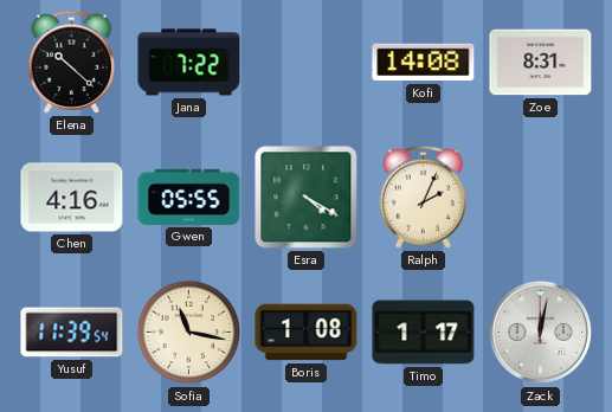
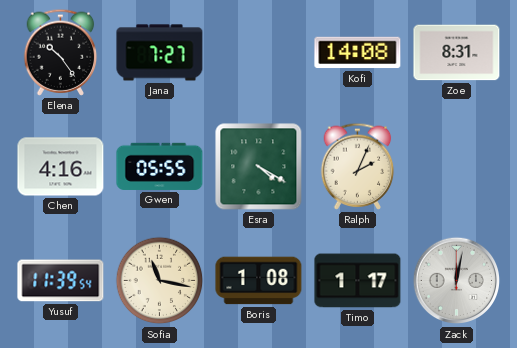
Elena: 10:22 -> 10:24
Jana: 7:22 -> 7:27
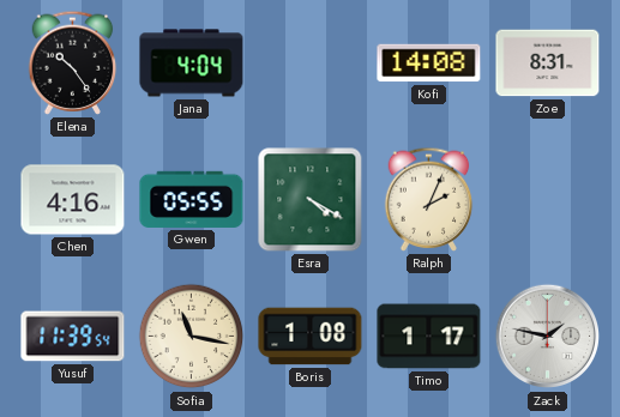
Jana: 7:27 -> 4:04
Zack: 12:02 -> 1:47
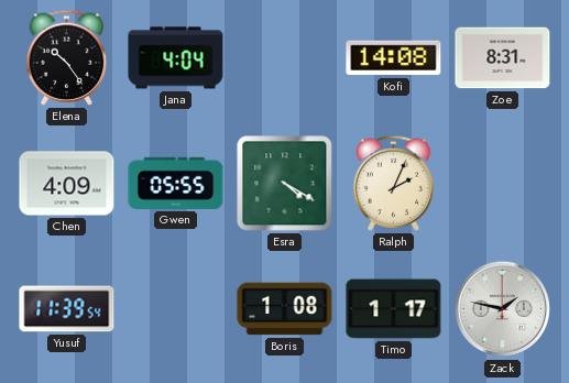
Chen: 4:16 -> 4:09
Sofia: 11:17 -> none
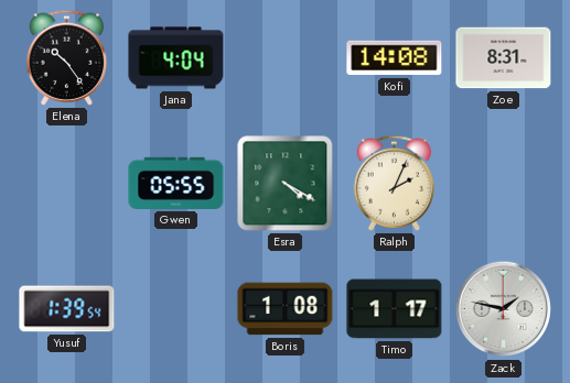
Chen: 4:09 -> none
Yusuf: 11:39 -> 1:39
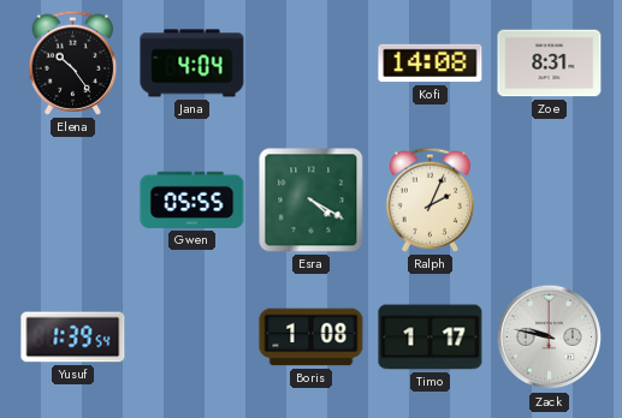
Zack: 1:47 -> 9:47
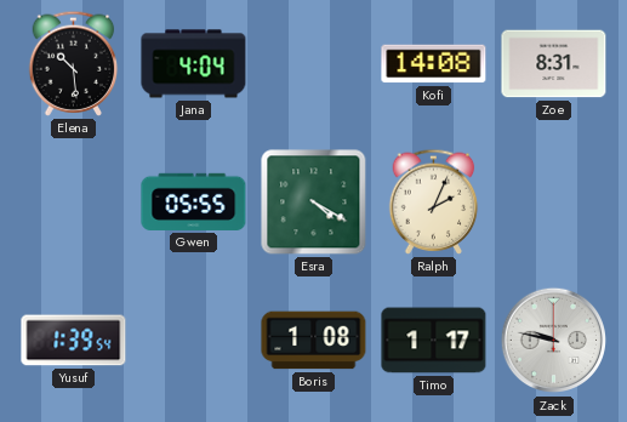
Elena: 10:24 -> 10:29
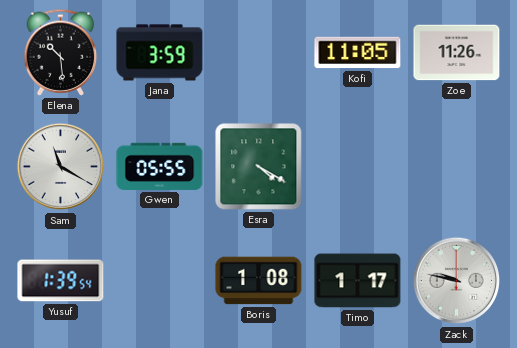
Jana: 4:04 -> 3:59
Kofi: 14:08 -> 11:05
Zoe: 8:31 -> 11:26
Sam: none -> 11:20
Ralph: 2:04 -> none
